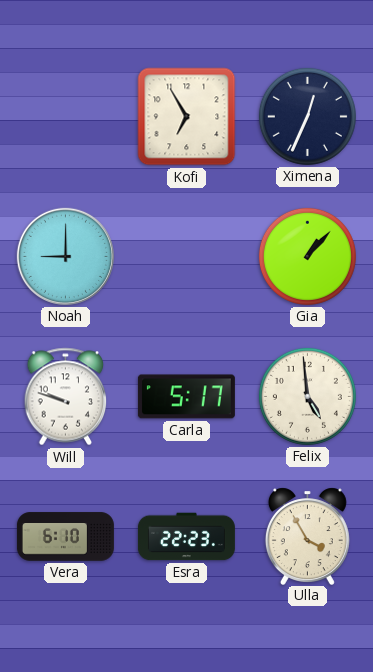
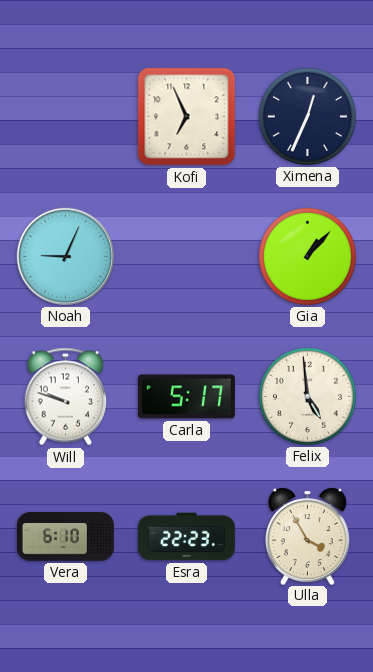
Kofi: 6:55 -> 6:56
Noah: 9:00 -> 9:04
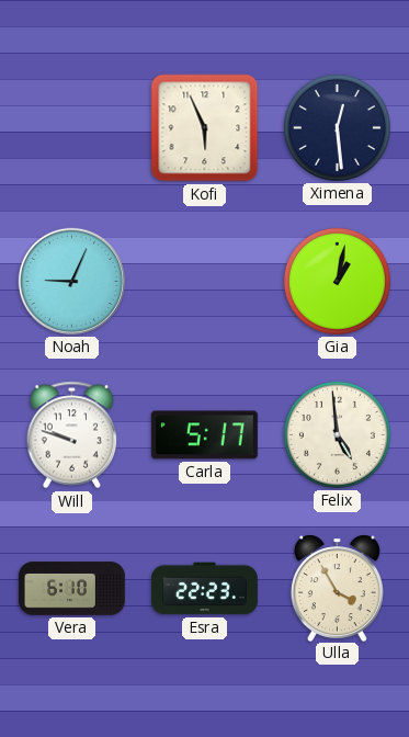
Kofi: 6:56 -> 5:56
Ximena: 12:34 -> 12:29
Gia: 1:07 -> 1:02
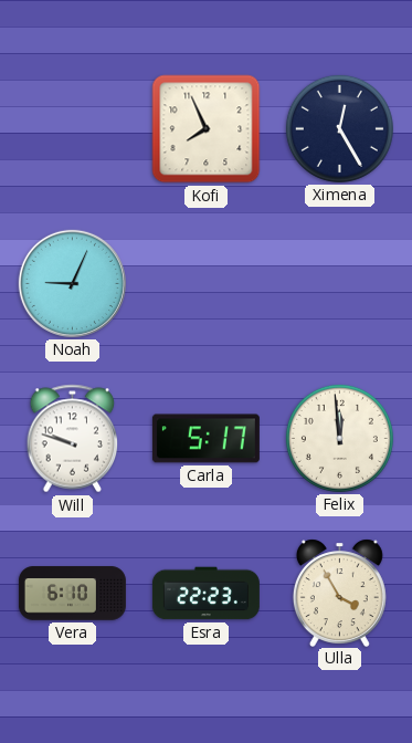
Kofi: 5:56 -> 7:56
Ximena: 12:29 -> 12:25
Gia: 1:02 -> none
Felix: 4:59 -> 11:59
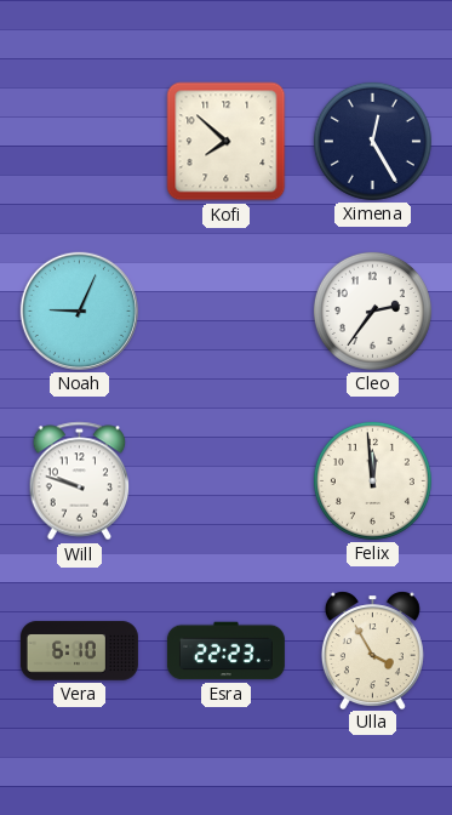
Kofi: 7:56 -> 7:52
Cleo: none -> 2:36
Carla: 5:17 -> none
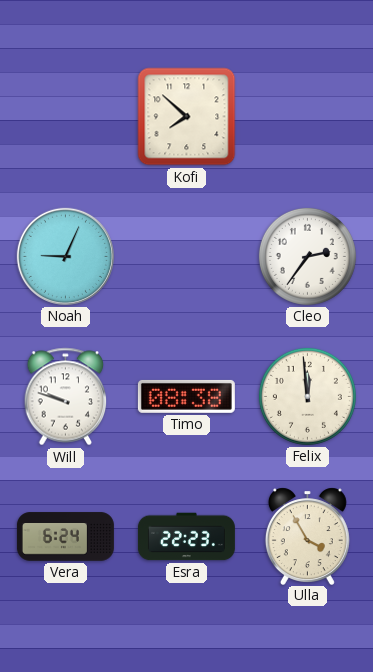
Ximena: 12:25 -> none
Timo: none -> 08:38
Vera: 6:10 -> 6:24
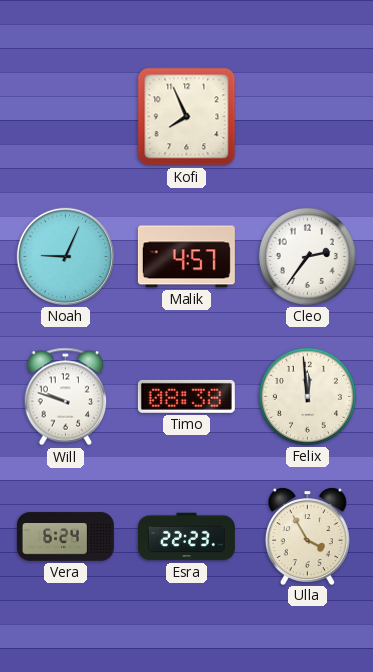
Kofi: 7:52 -> 7:56
Malik: none -> 4:57
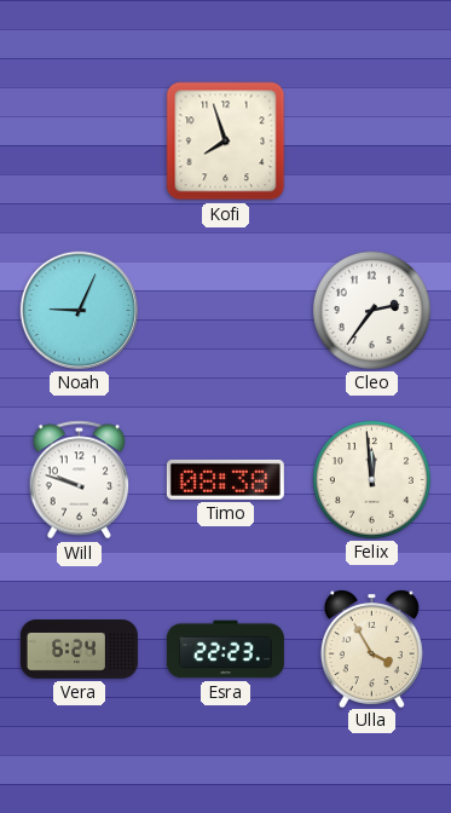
Kofi: 7:56 -> 7:57
Malik: 4:57 -> none
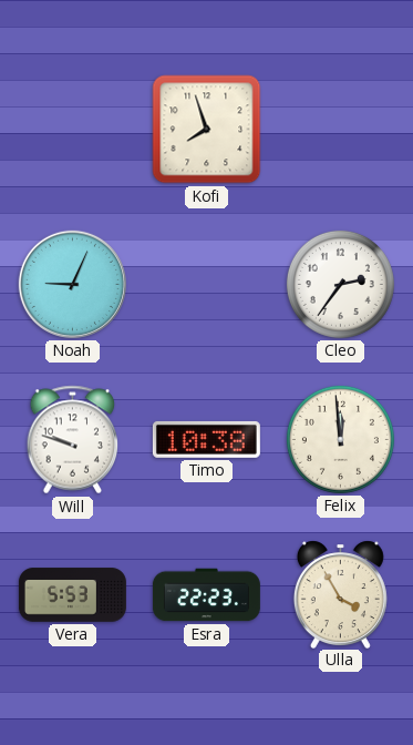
Timo: 08:38 -> 10:38
Vera: 6:24 -> 5:53
